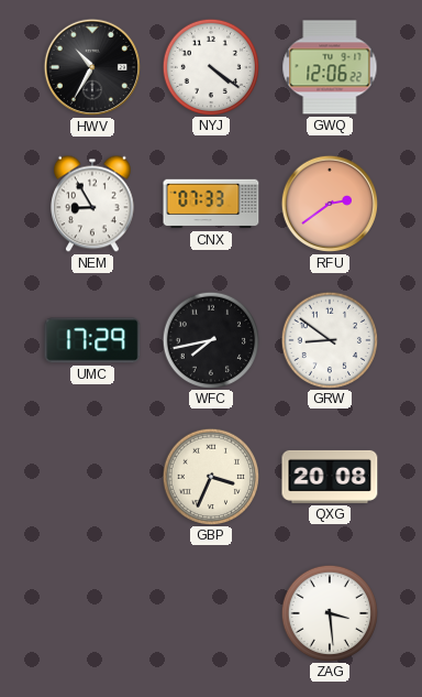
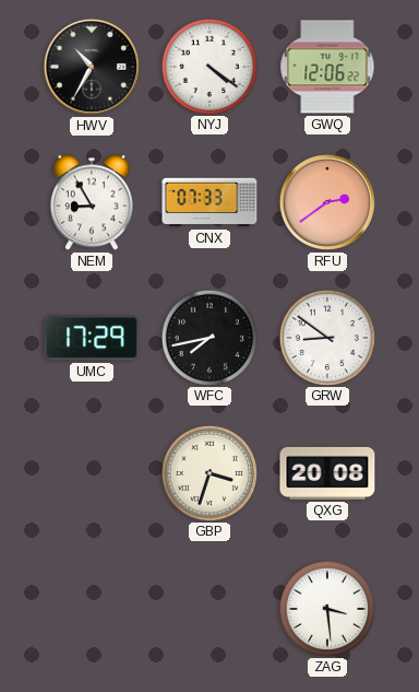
GBP: 3:34 -> 3:33
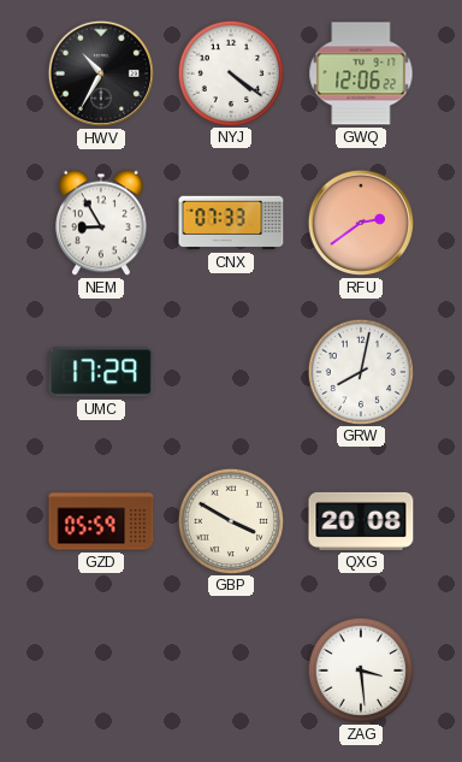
WFC: 7:43 -> none
GRW: 8:51 -> 8:02
GZD: none -> 05:59
GBP: 3:33 -> 3:50
